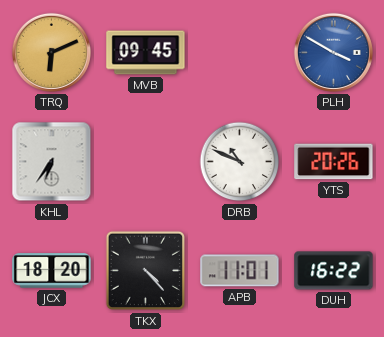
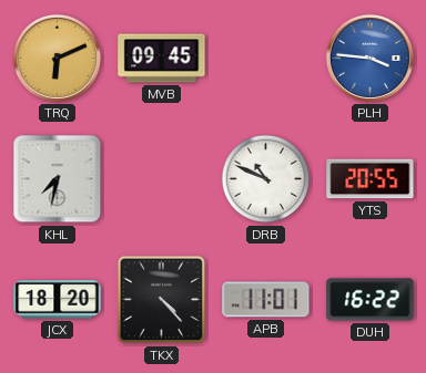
PLH: 3:50 -> 3:46
KHL: 6:36 -> 7:32
YTS: 20:26 -> 20:55
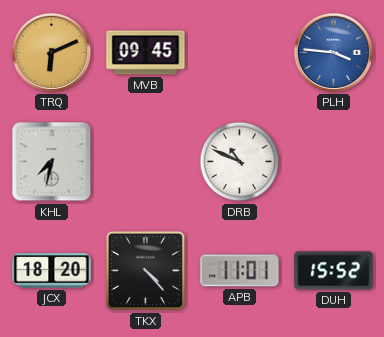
YTS: 20:55 -> none
DUH: 16:22 -> 15:52
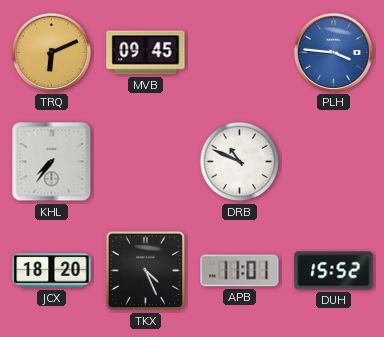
KHL: 7:32 -> 7:36
TKX: 4:23 -> 4:26
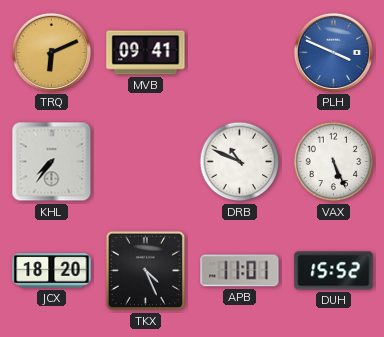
MVB: 09:45 -> 09:41
PLH: 3:46 -> 3:49
VAX: none -> 5:26
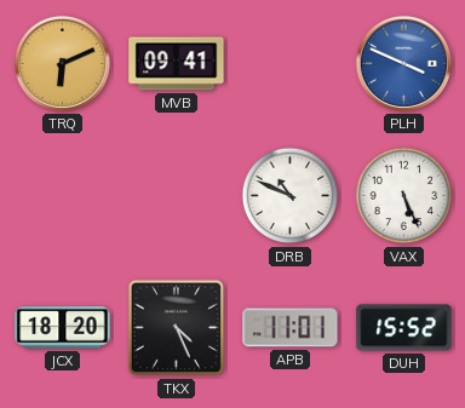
KHL: 7:36 -> none
